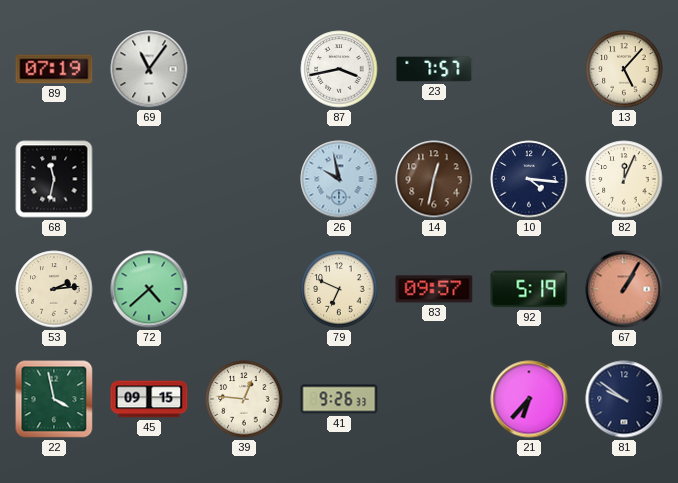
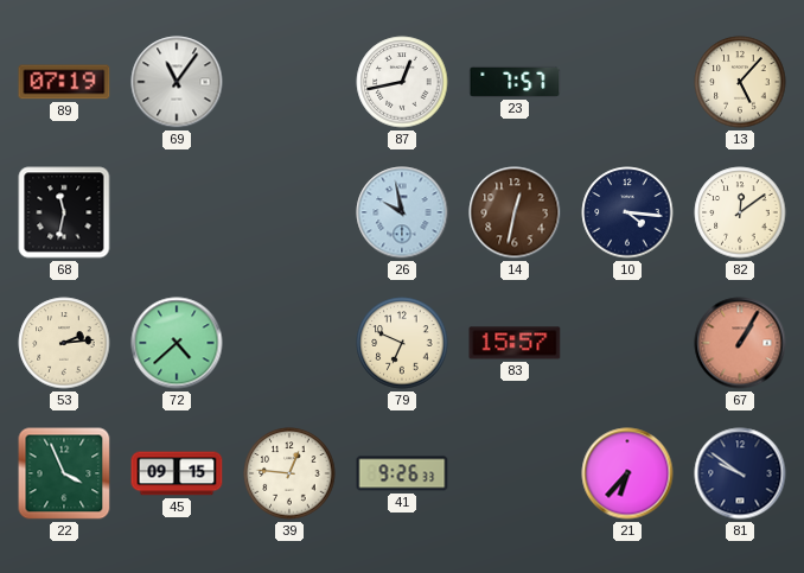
87: 3:43 -> 12:43
82: 12:04 -> 12:09
83: 09:57 -> 15:57
92: 5:19 -> none
22: 3:58 -> 3:56
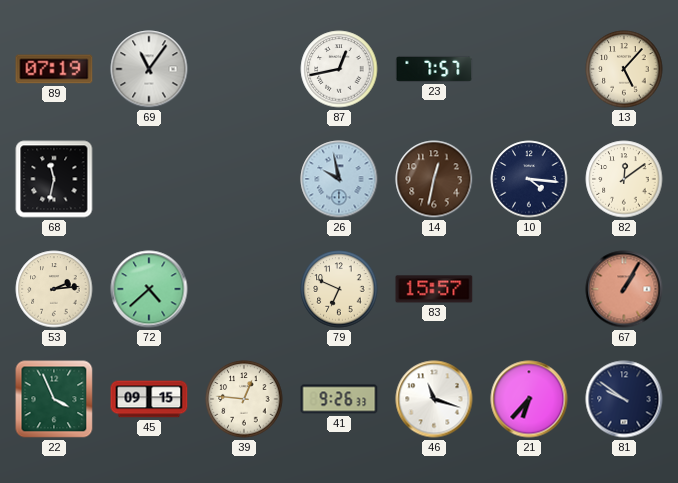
46: none -> 11:18
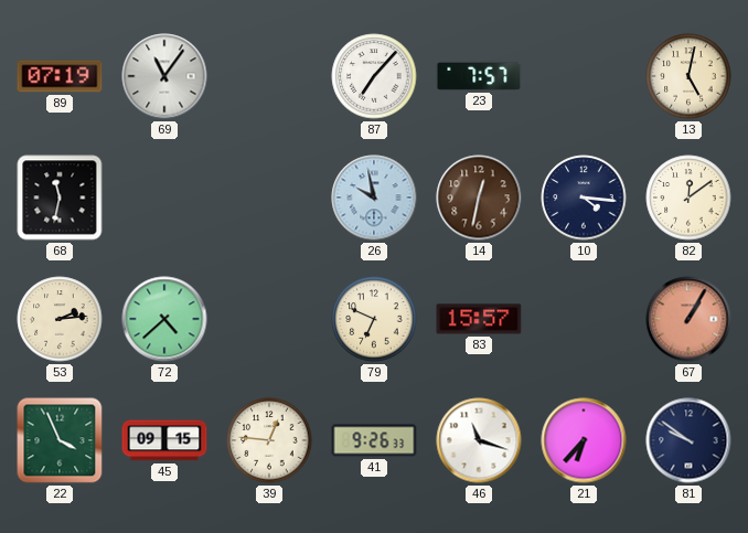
87: 12:43 -> 7:07
13: 5:07 -> 5:02
